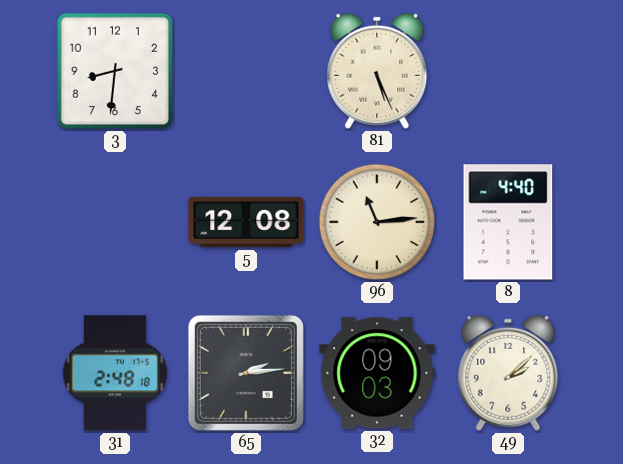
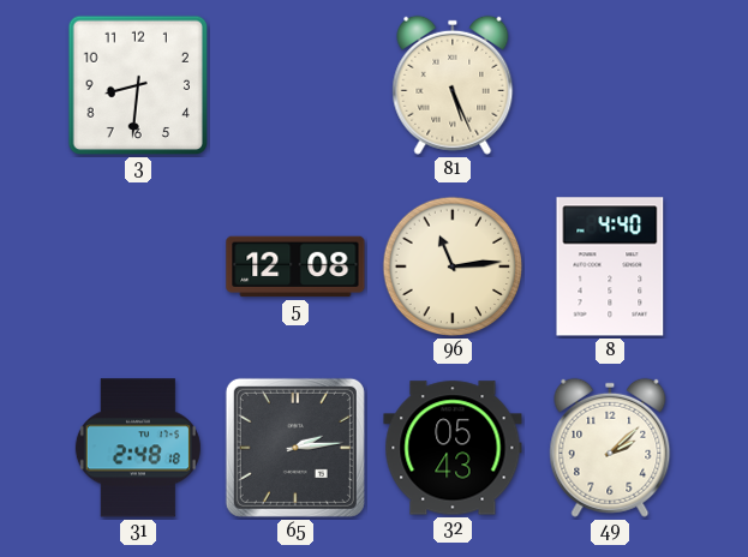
32: 09:03 -> 05:43
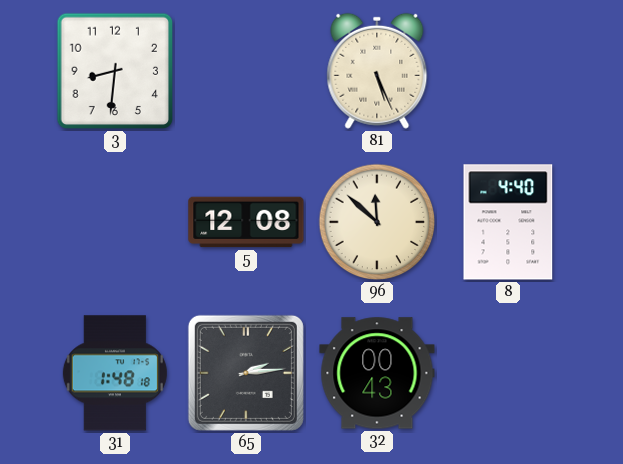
96: 11:14 -> 11:52
31: 2:48 -> 1:48
32: 05:43 -> 00:43
49: 2:08 -> none
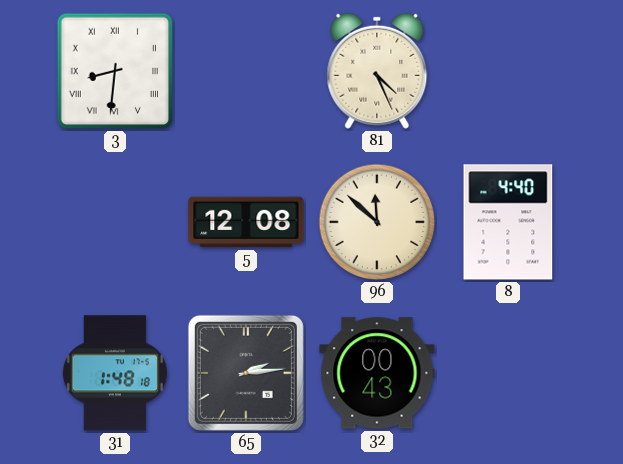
3 numerals: Arabic -> Roman
81: 5:26 -> 4:26
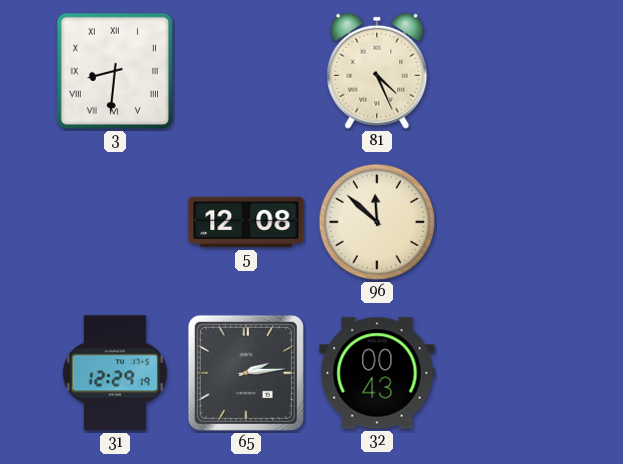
8: 4:40 -> none
31: 1:48 -> 12:29
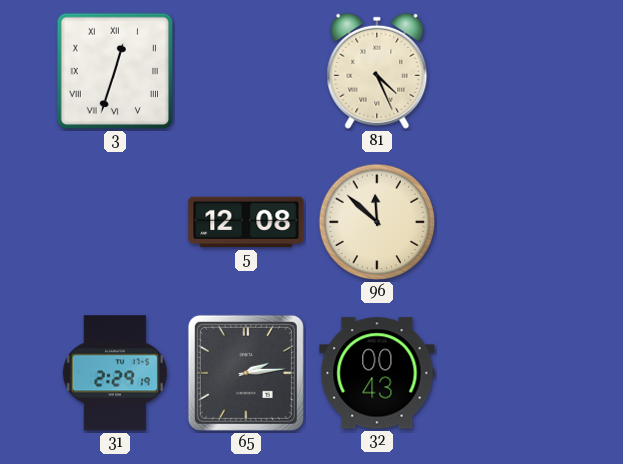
3: 8:31 -> 12:33
31: 12:29 -> 2:29
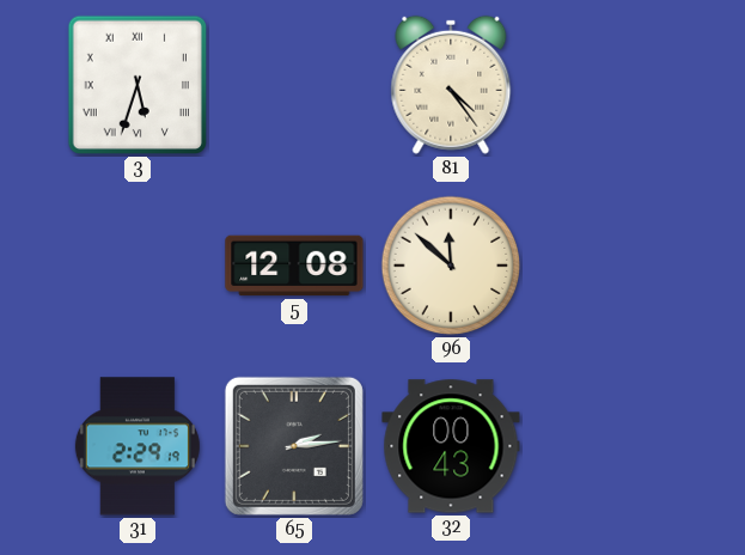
3: 12:33 -> 5:33
81: 4:26 -> 4:24
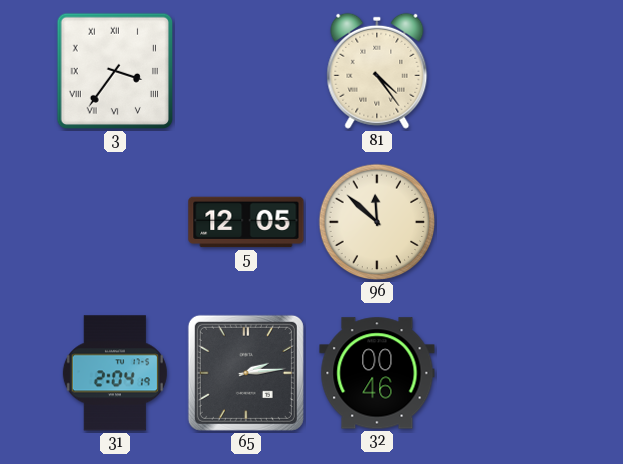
3: 5:33 -> 3:36
5: 12:08 -> 12:05
31: 2:29 -> 2:04
32: 00:43 -> 00:46
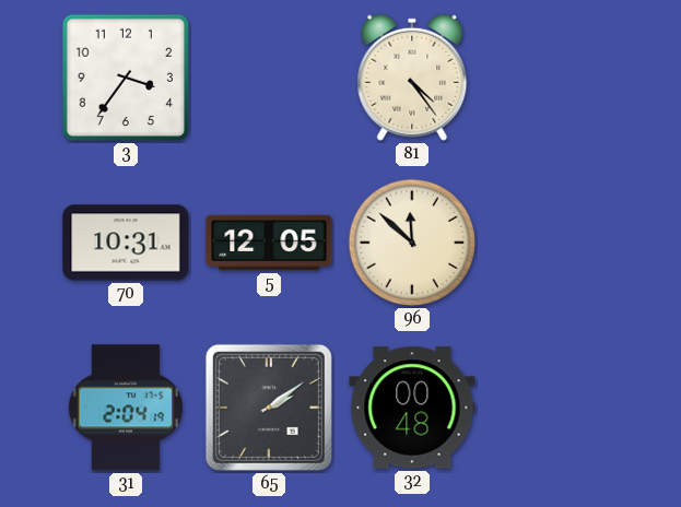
3 numerals: Roman -> Arabic
70: none -> 10:31
65: 2:14 -> 2:09
32: 00:46 -> 00:48
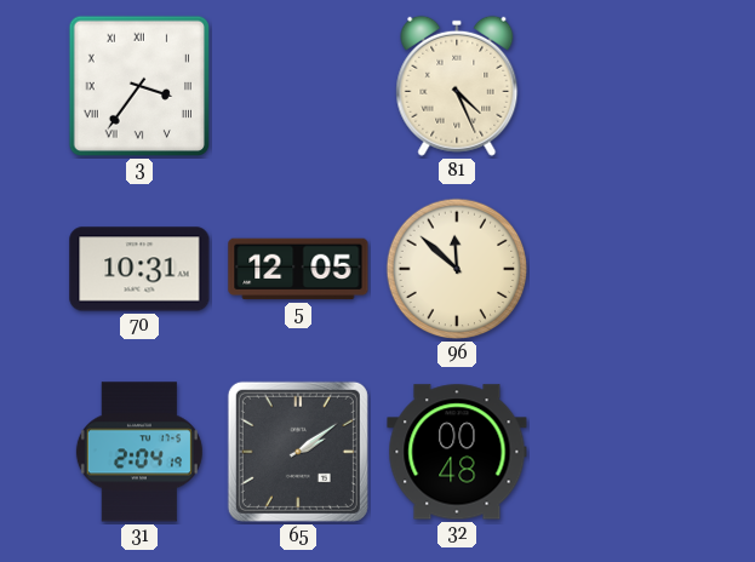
3 numerals: Arabic -> Roman
81: 4:24 -> 4:26
